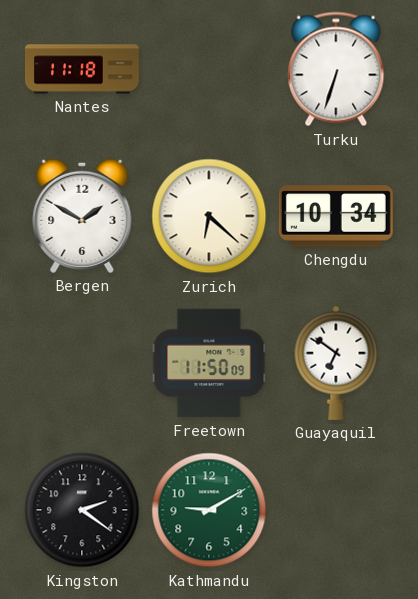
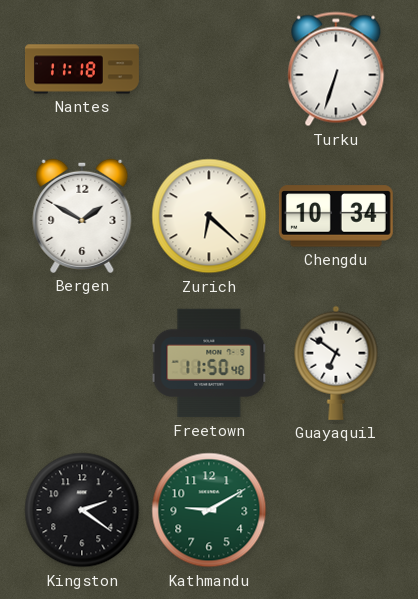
Freetown: 11:50:09 -> 11:50:48
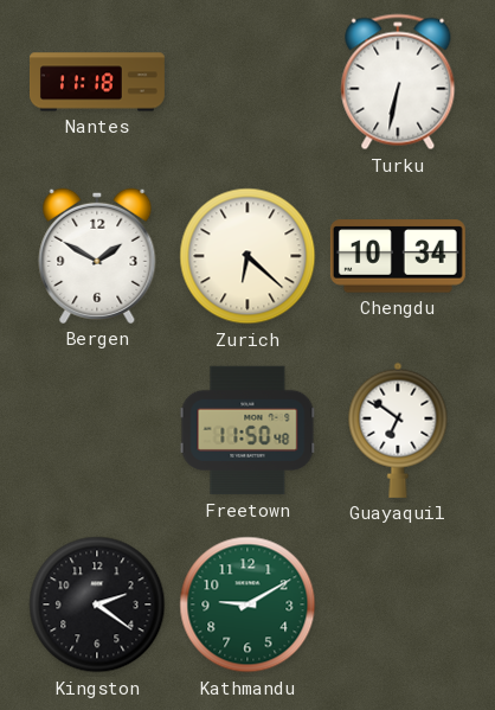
Turku: 6:33 -> 6:32
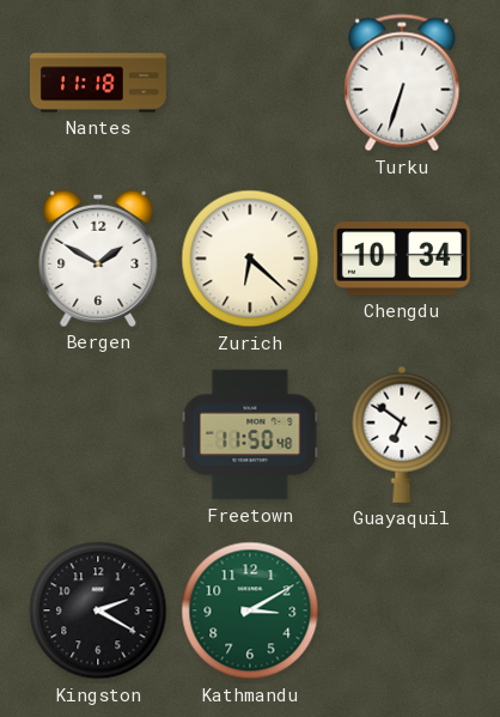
Turku: 6:32 -> 6:33
Kingston: 2:21 -> 2:20
Kathmandu: 9:10 -> 3:10
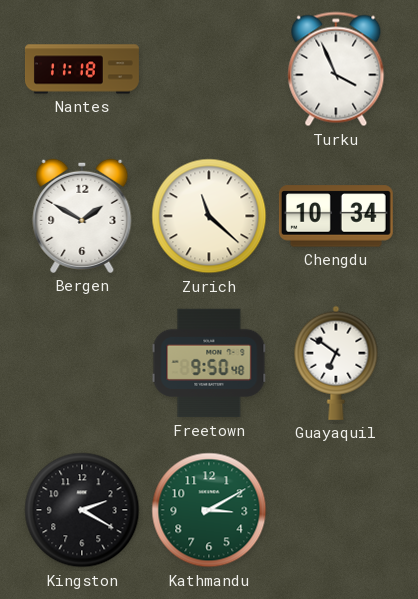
Turku: 6:33 -> 3:56
Zurich: 6:22 -> 11:22
Freetown: 11:50 -> 9:50
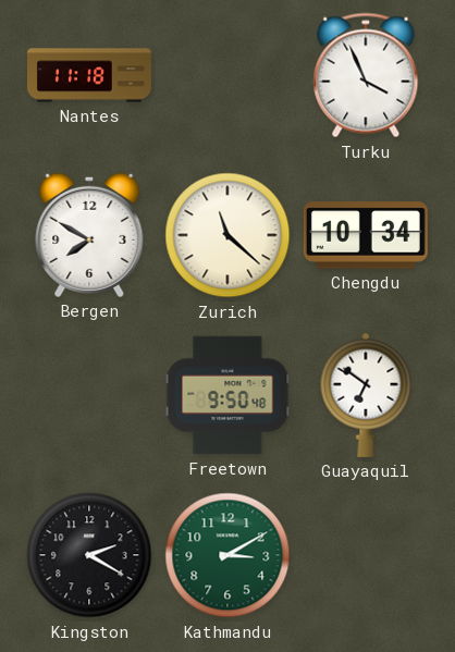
Bergen: 1:50 -> 7:50
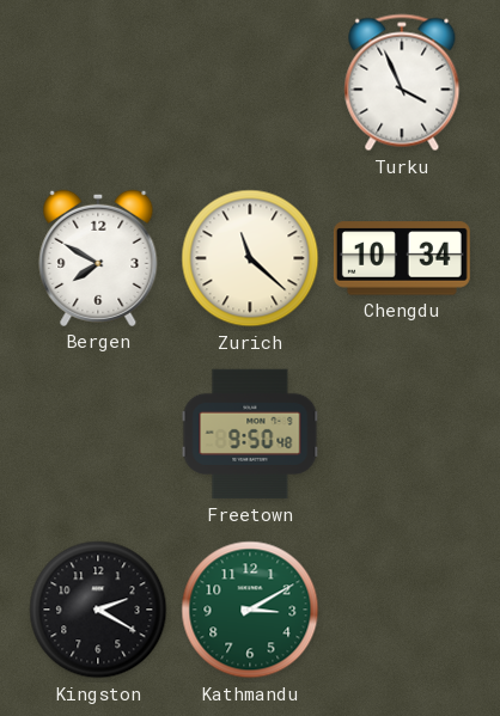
Nantes: 11:18 -> none
Guayaquil: 6:51 -> none
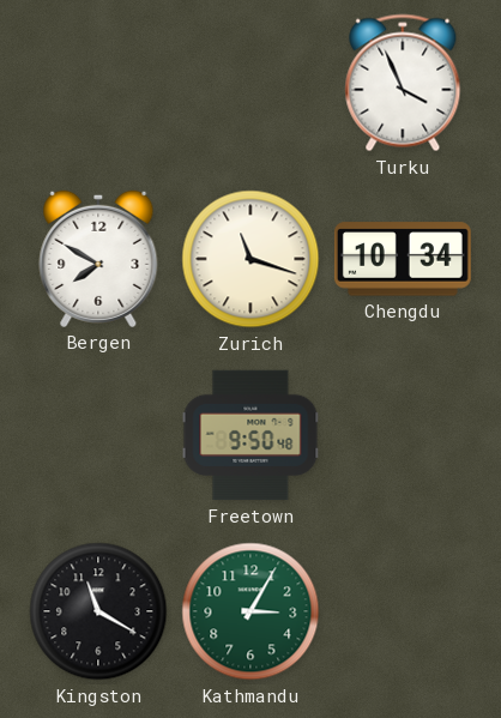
Zurich: 11:22 -> 11:18
Kingston: 2:20 -> 11:20
Kathmandu: 3:10 -> 3:05
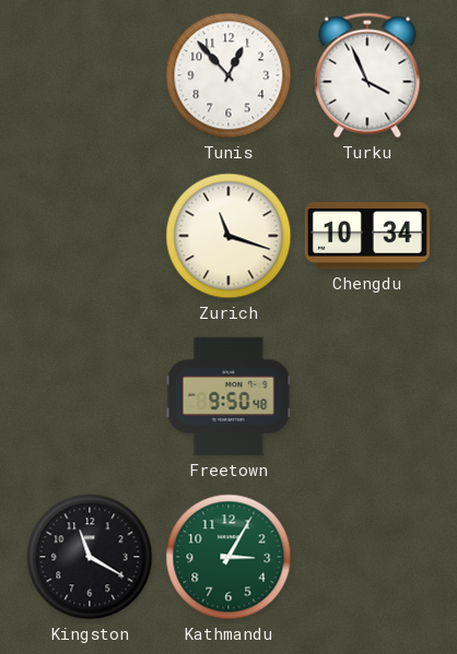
Tunis: none -> 12:53
Bergen: 7:50 -> none
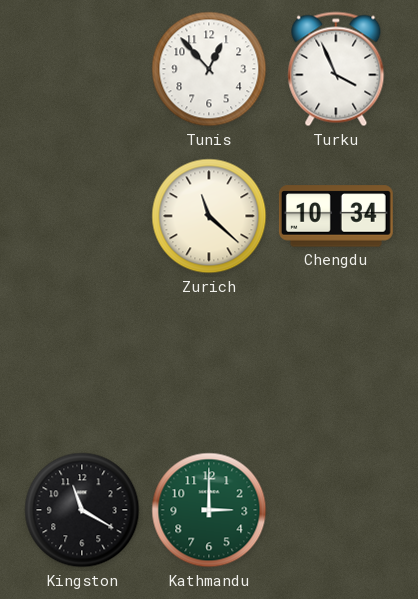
Zurich: 11:18 -> 11:22
Freetown: 9:50 -> none
Kathmandu: 3:05 -> 3:00
